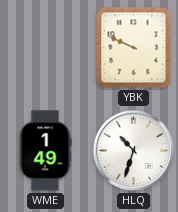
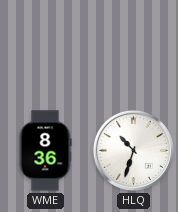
YBK: 9:49 -> none
WME: 1:49 -> 8:36
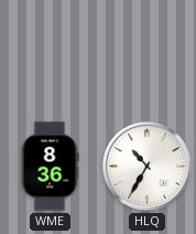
HLQ: 10:33 -> 10:35
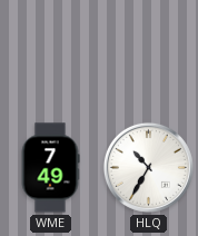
WME: 8:36 -> 7:49
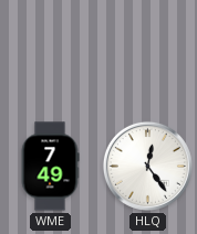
HLQ: 10:35 -> 12:24
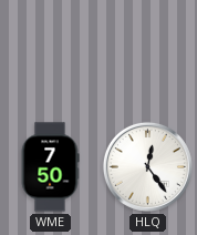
WME: 7:49 -> 7:50
